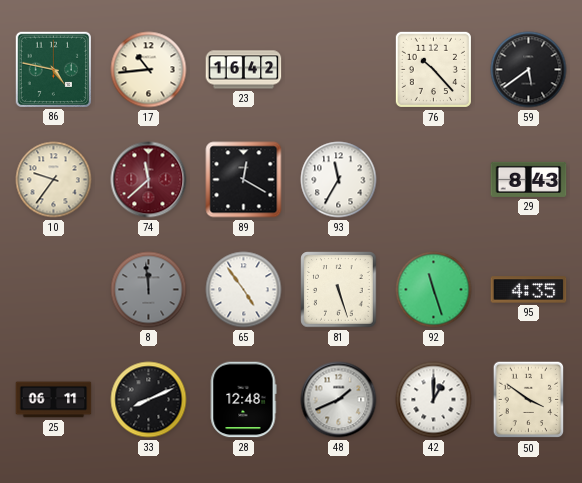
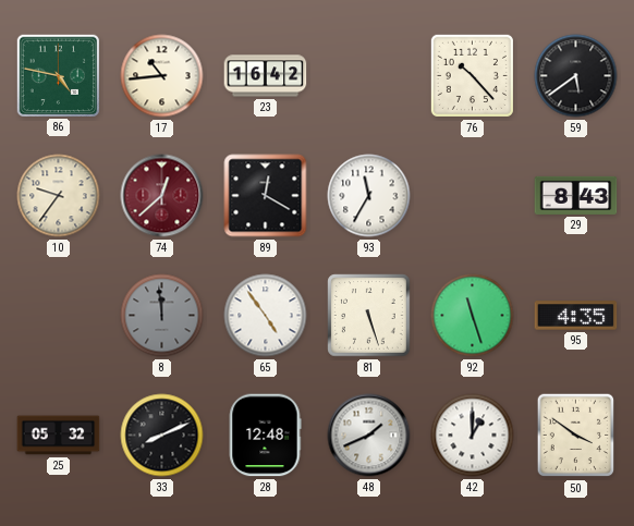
74: 11:38 -> 12:38
25: 06:11 -> 05:32
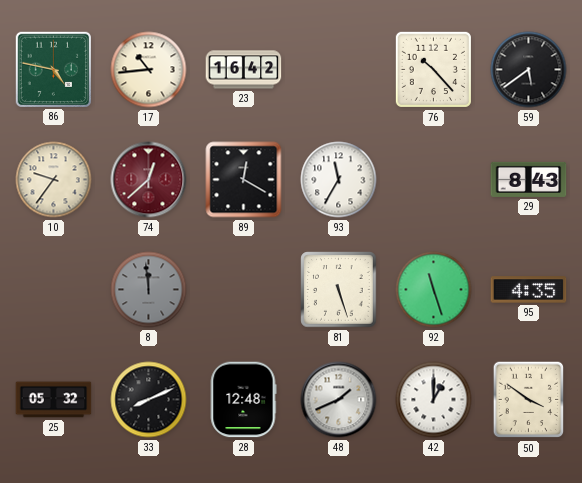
65: 4:54 -> none
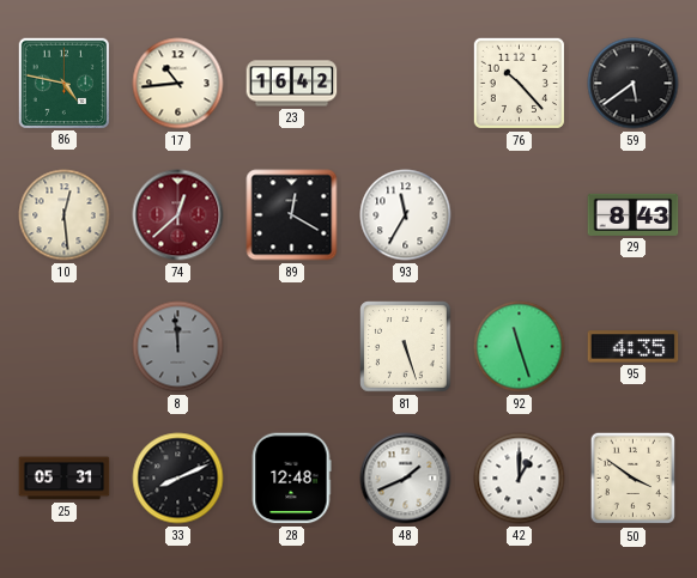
10: 9:36 -> 12:29
25: 05:32 -> 05:31
